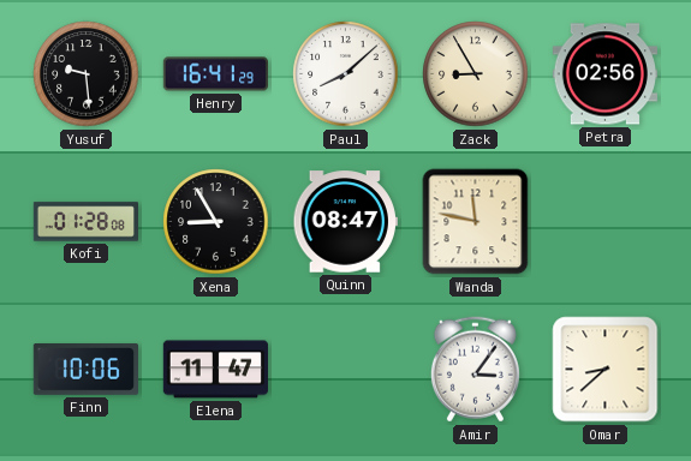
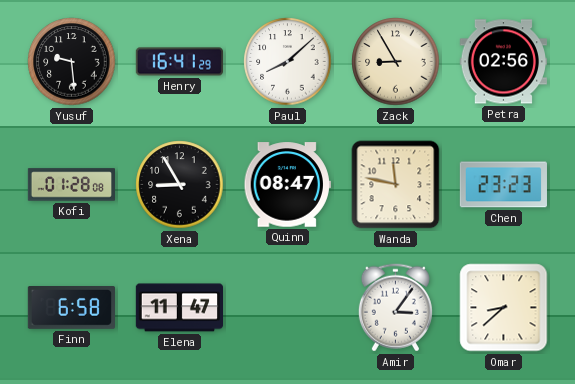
Chen: none -> 23:23
Finn: 10:06 -> 6:58
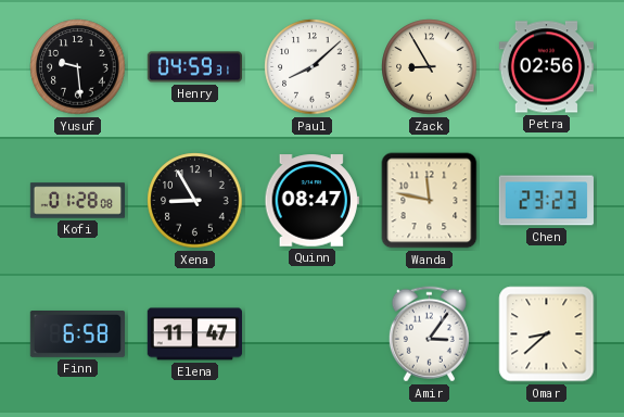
Henry: 16:41 -> 04:59
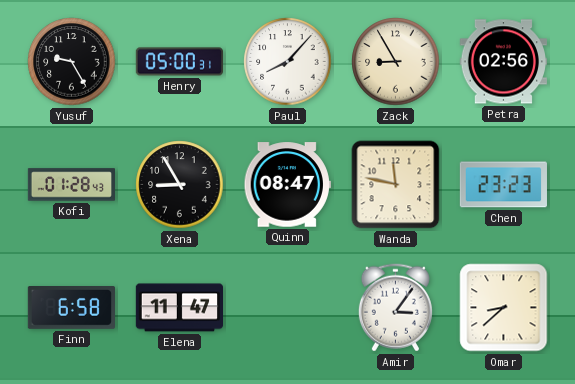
Yusuf: 9:29 -> 9:25
Henry: 04:59 -> 05:00
Paul: 8:08 -> 8:07
Kofi: 01:28:08 -> 01:28:43
